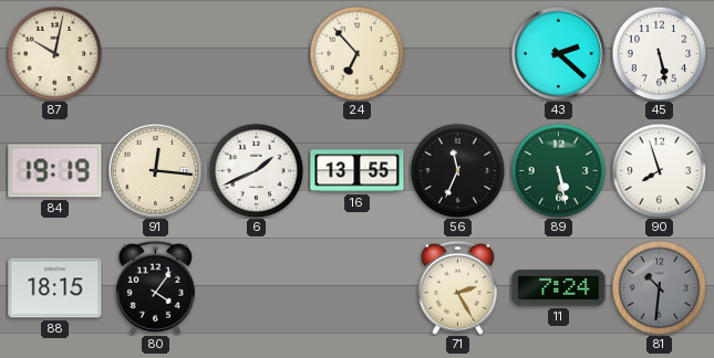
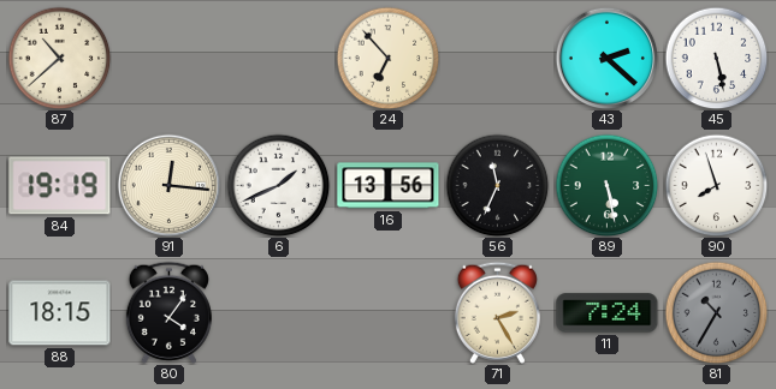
87: 10:02 -> 10:38
16: 13:55 -> 13:56
81: 10:31 -> 10:35
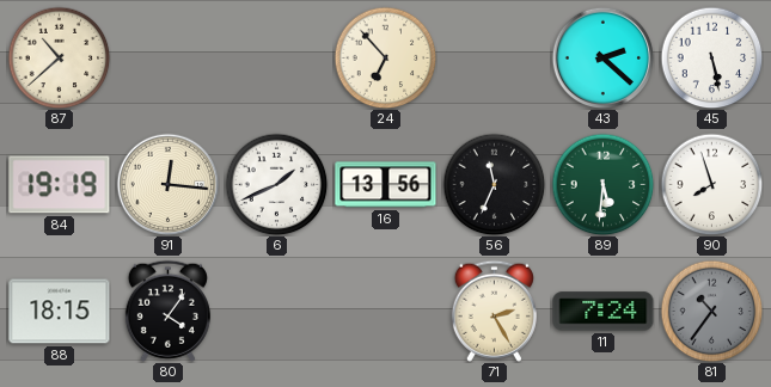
89: 5:28 -> 5:31
81: 10:35 -> 10:36
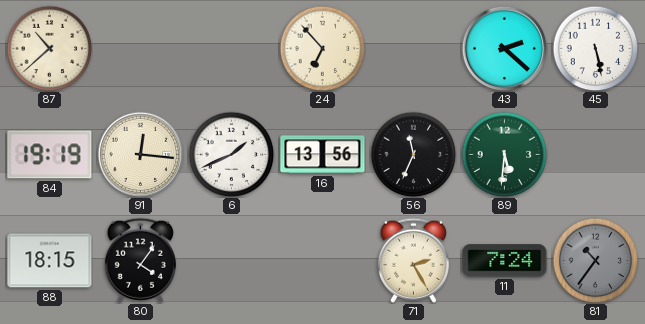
90: 7:57 -> none
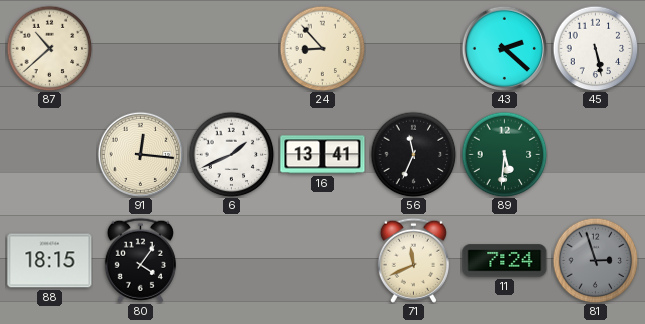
24: 6:53 -> 8:53
84: 19:19 -> none
16: 13:56 -> 13:41
71: 2:25 -> 11:41
81: 10:36 -> 2:57
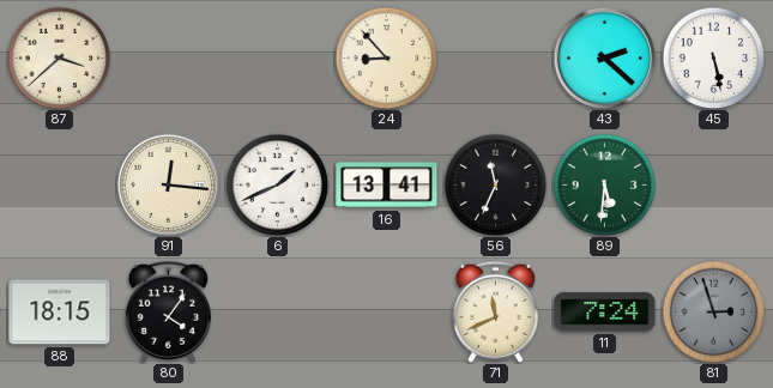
87: 10:38 -> 3:38
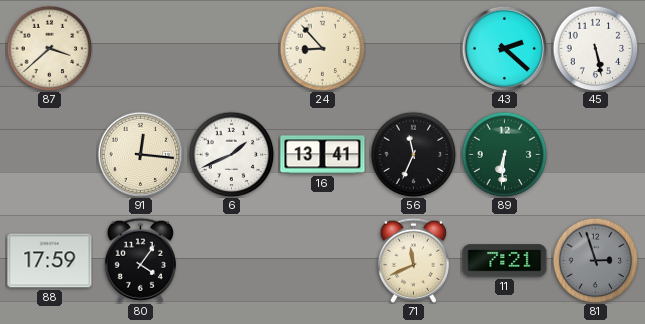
89: 5:31 -> 6:31
88: 18:15 -> 17:59
11: 7:24 -> 7:21
